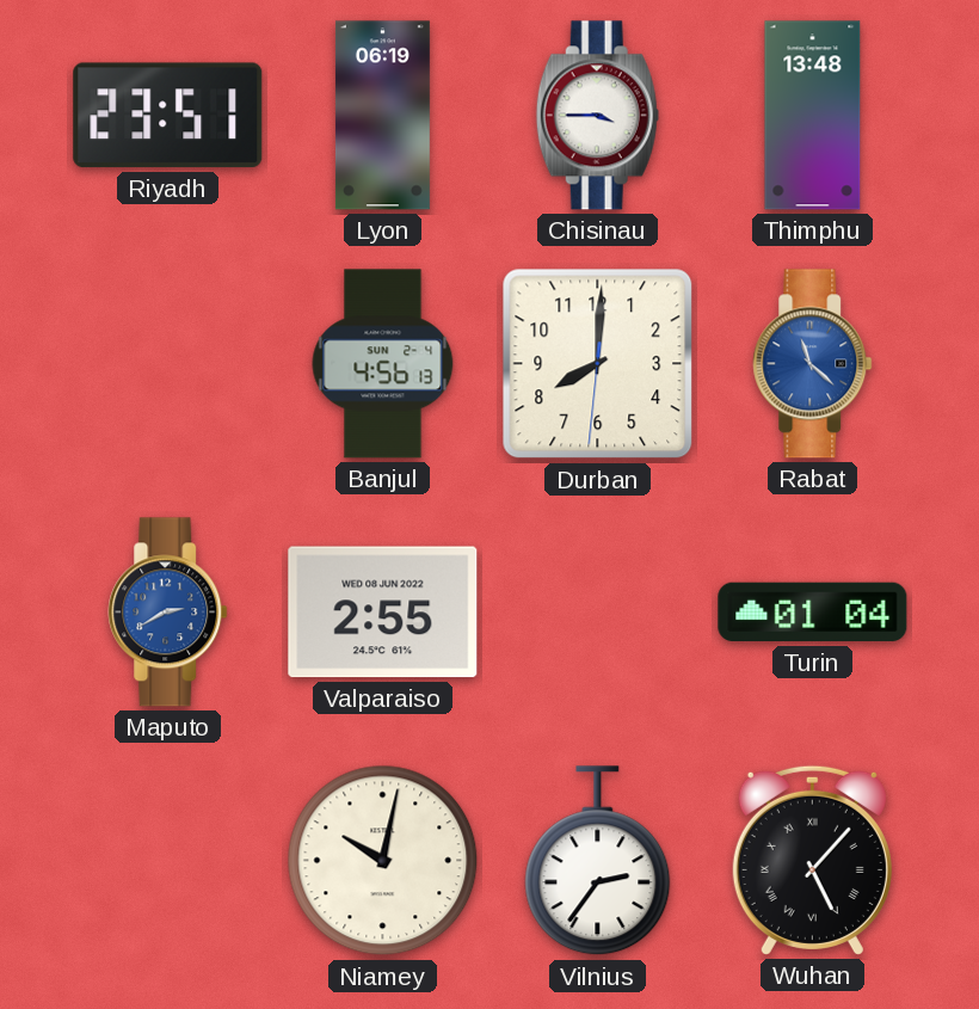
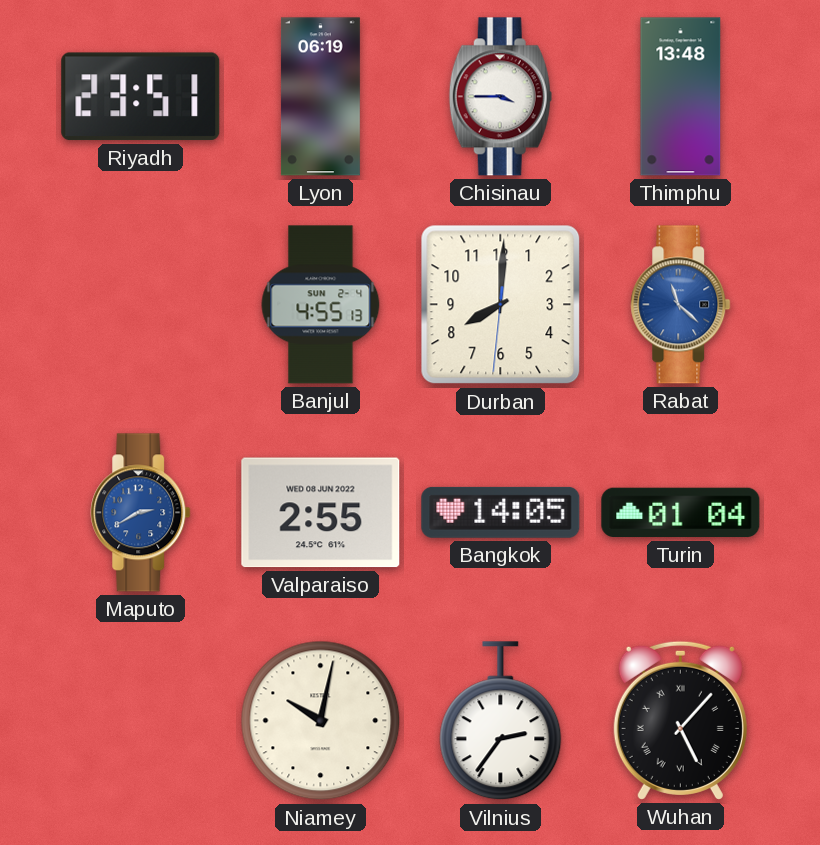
Banjul: 4:56 -> 4:55
Bangkok: none -> 14:05
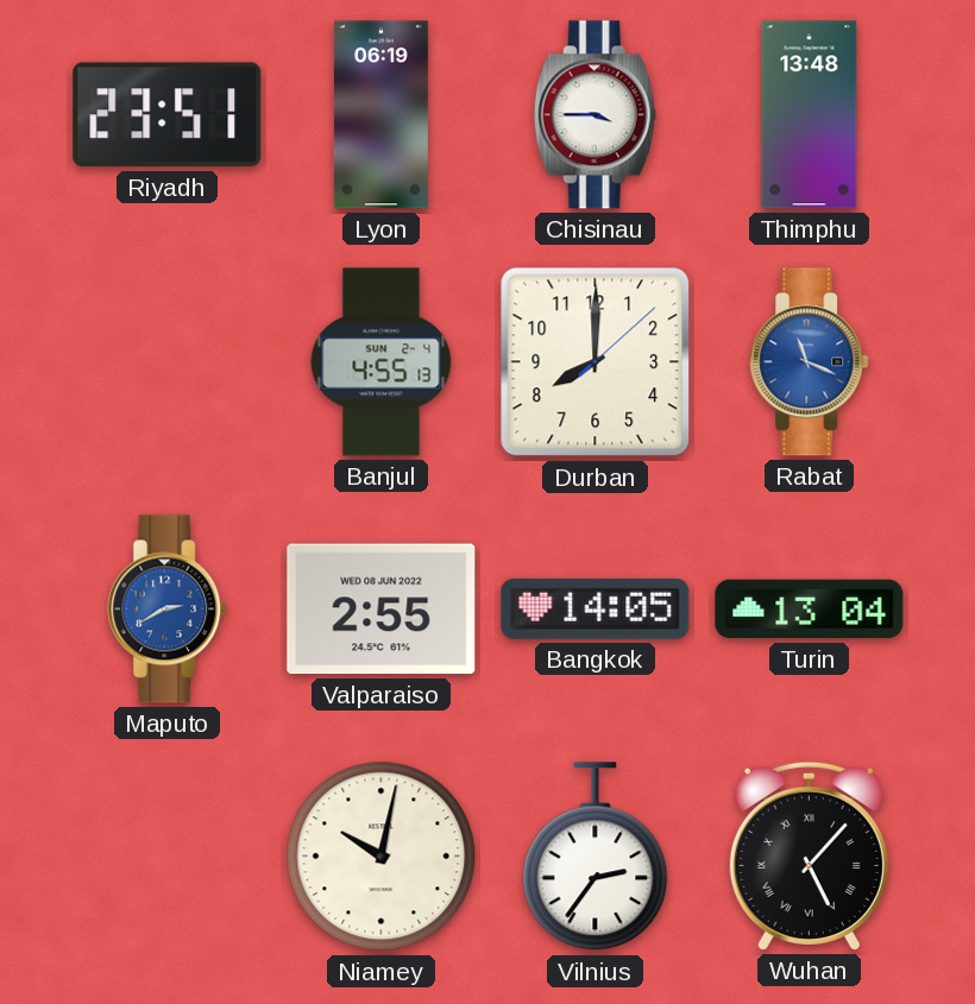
Durban: 8:00:31 -> 8:00:08
Rabat: 11:22 -> 11:19
Turin: 01:04 -> 13:04
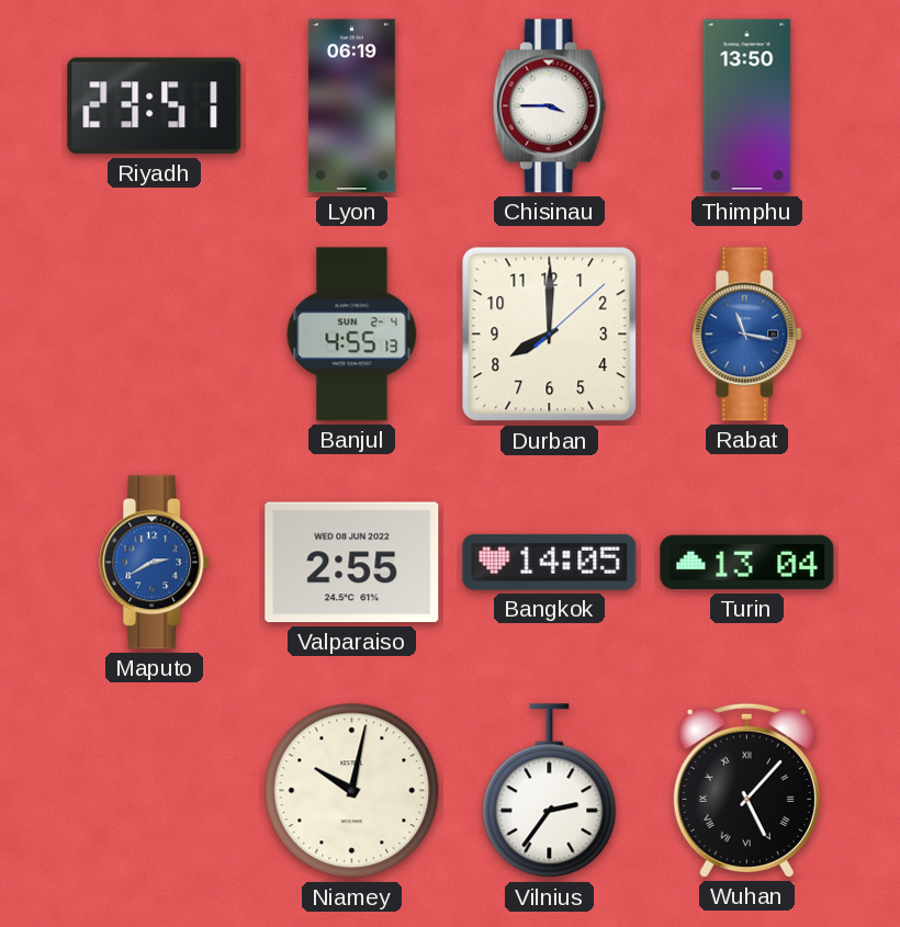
Thimphu: 13:48 -> 13:50
Rabat: 11:19 -> 11:17
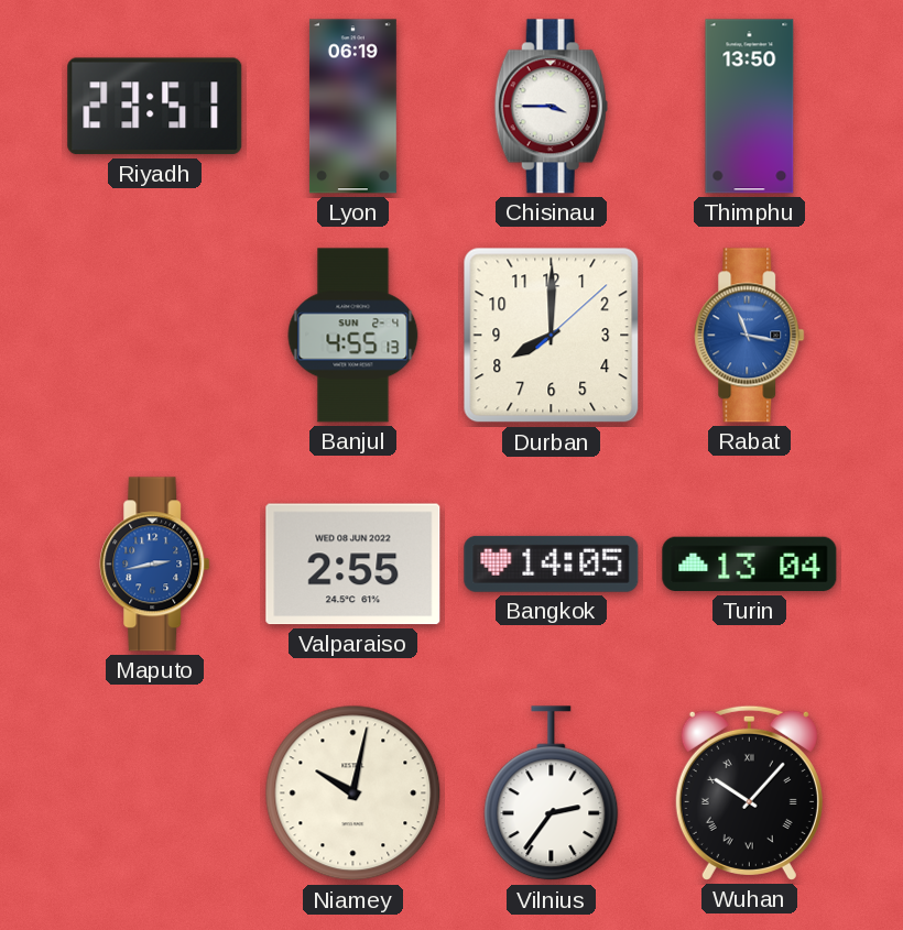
Maputo: 2:40 -> 2:43
Wuhan: 5:07 -> 10:07
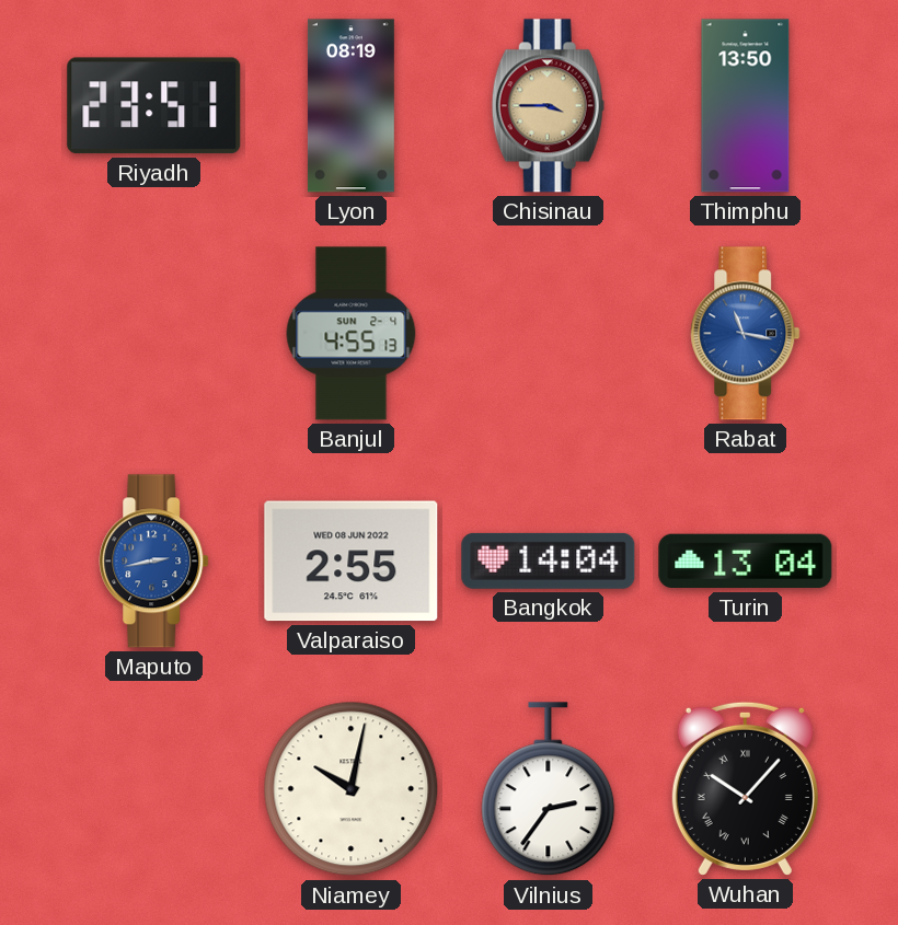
Lyon: 06:19 -> 08:19
Chisinau dial: white -> champagne
Durban: 8:00 -> none
Bangkok: 14:05 -> 14:04
